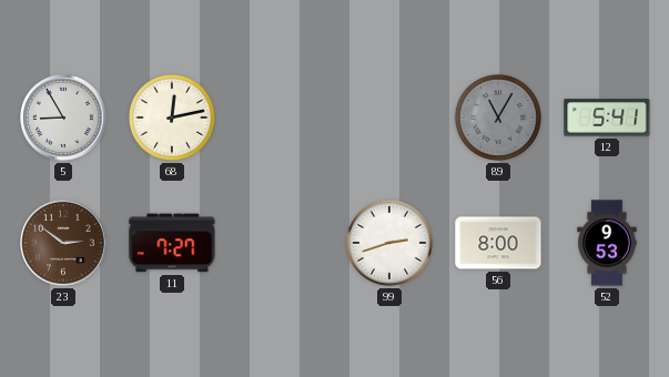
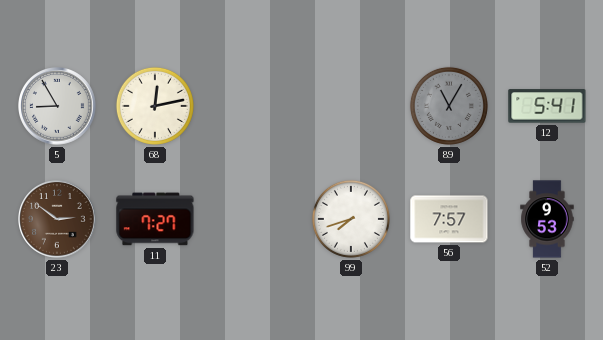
99: 2:42 -> 7:42
56: 8:00 -> 7:57
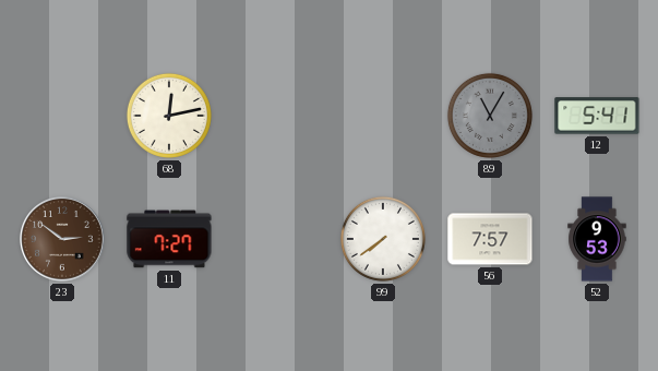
5: 8:55 -> none
99: 7:42 -> 7:39
